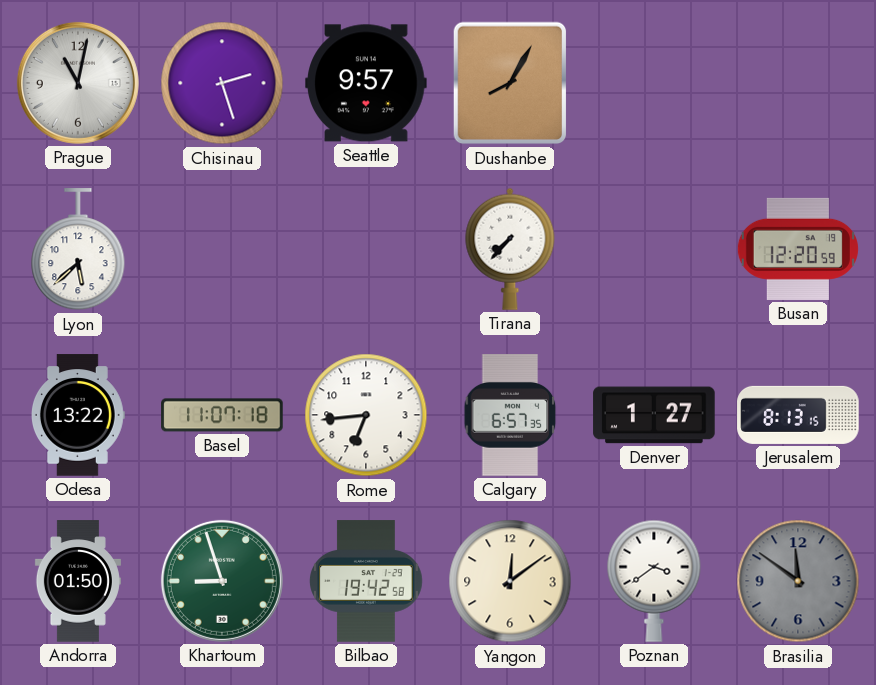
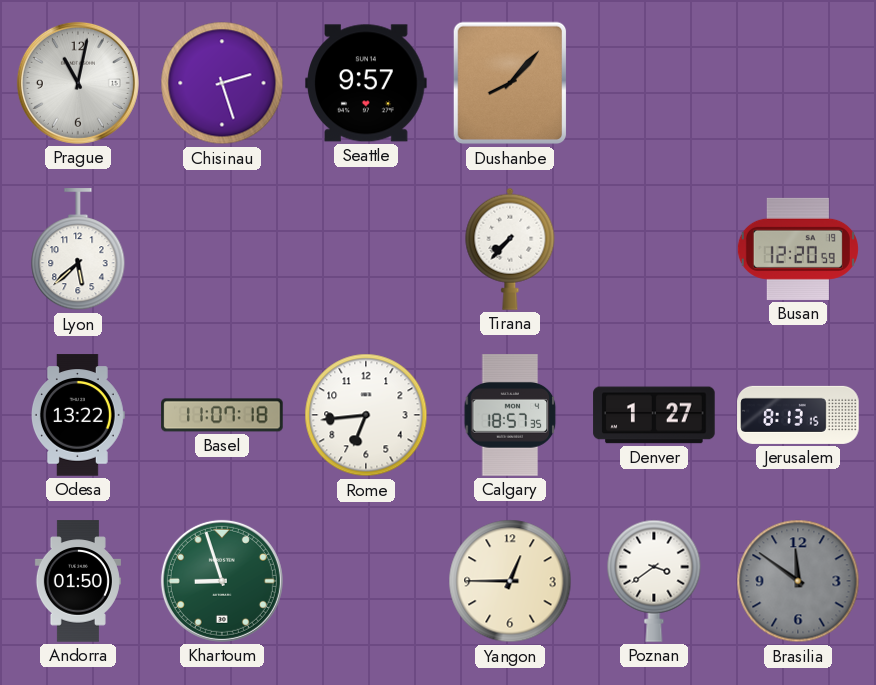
Dushanbe: 8:05 -> 8:07
Calgary: 6:57 -> 18:57
Bilbao: 19:42 -> none
Yangon: 12:09 -> 12:45
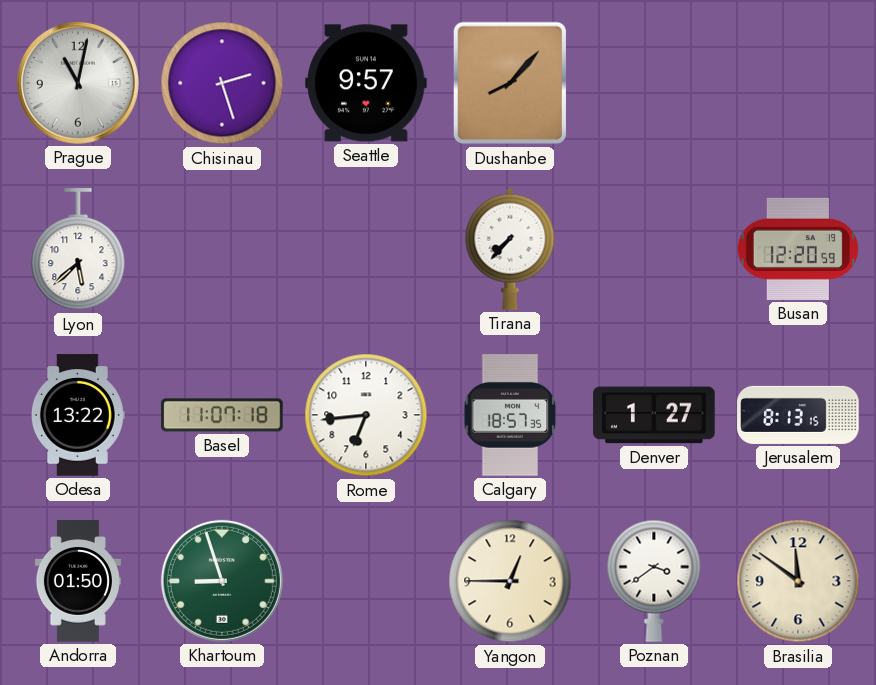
Brasilia dial: grey -> cream
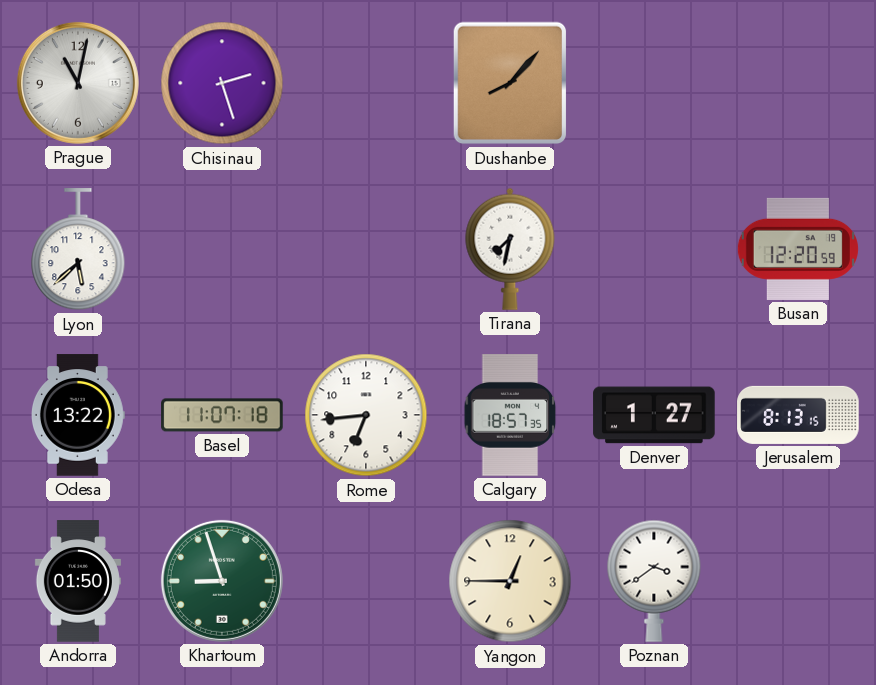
Seattle: 9:57 -> none
Tirana: 7:37 -> 7:32
Brasilia: 11:51 -> none
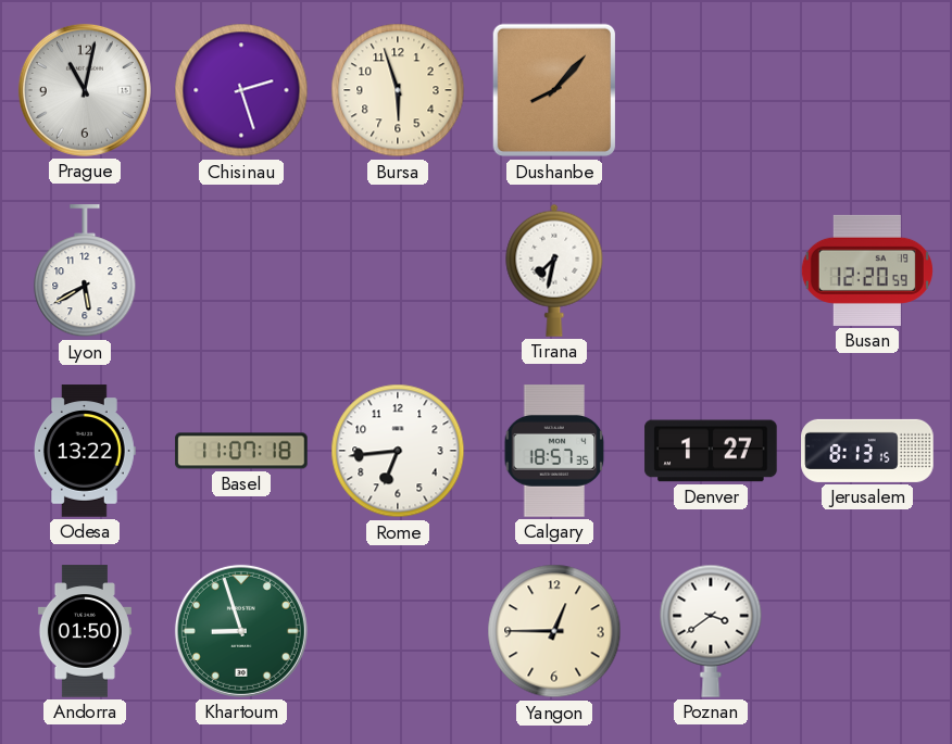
Bursa: none -> 5:57
Lyon: 5:38 -> 5:40
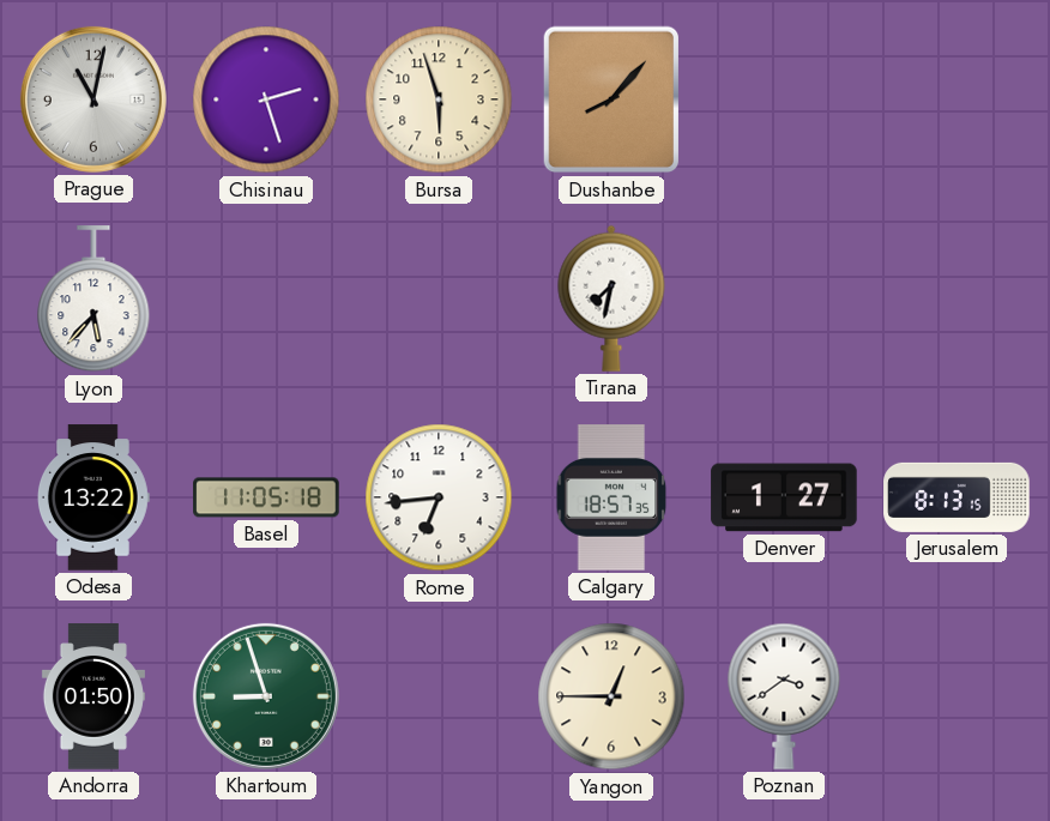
Lyon: 5:40 -> 5:37
Busan: 12:20 -> none
Basel: 11:07 -> 11:05
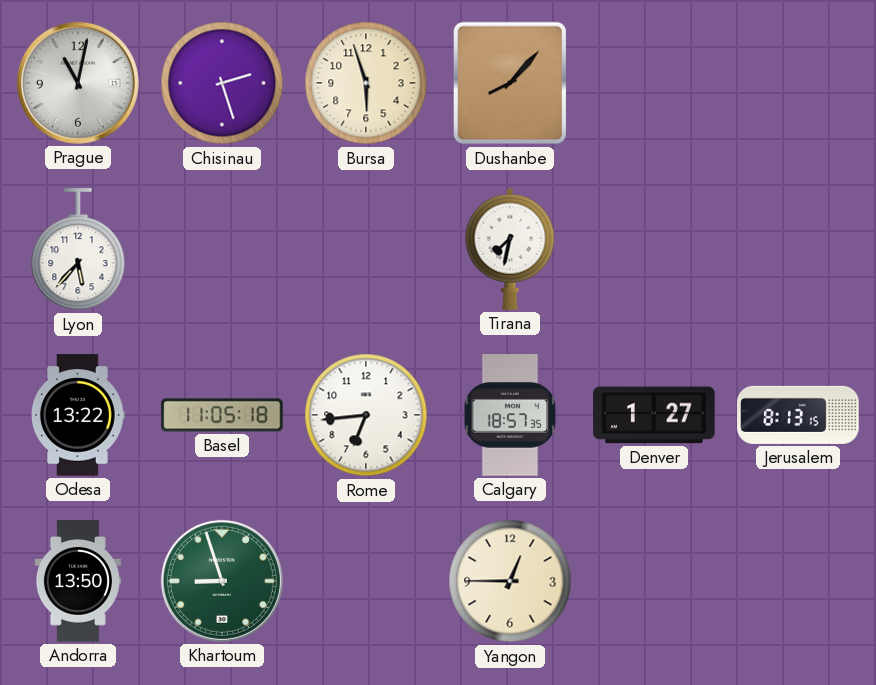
Andorra: 01:50 -> 13:50
Poznan: 3:39 -> none
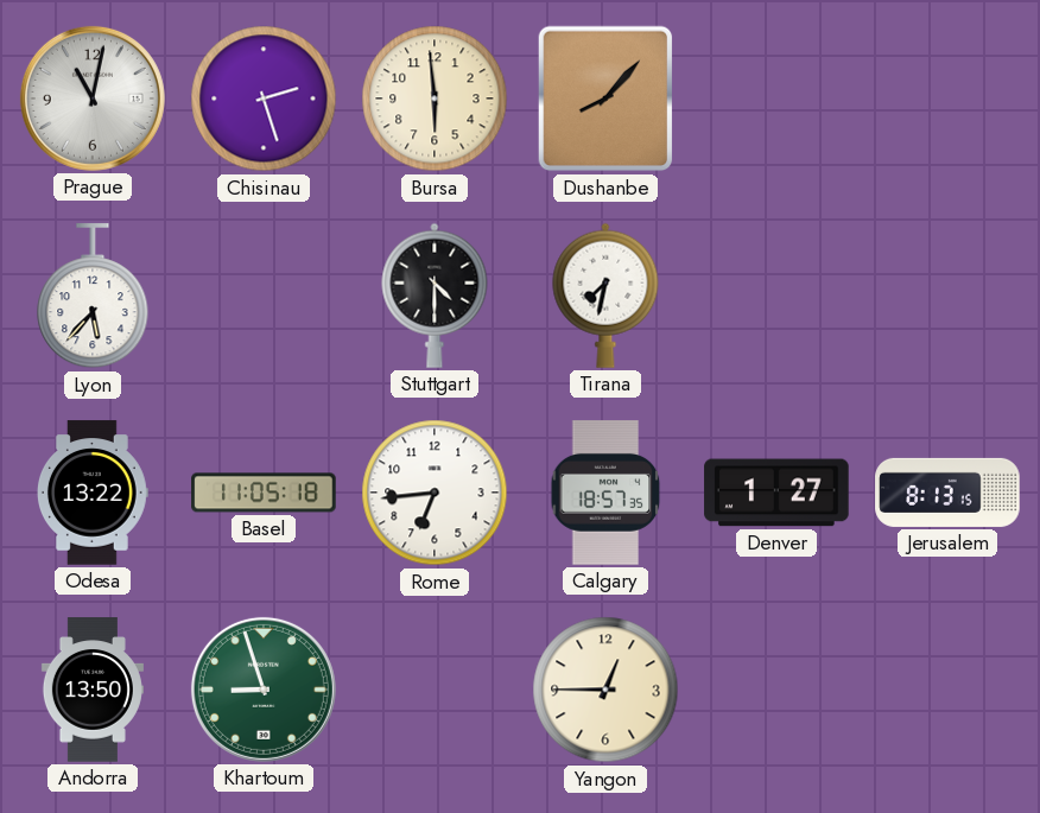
Bursa: 5:57 -> 5:59
Stuttgart: none -> 4:30
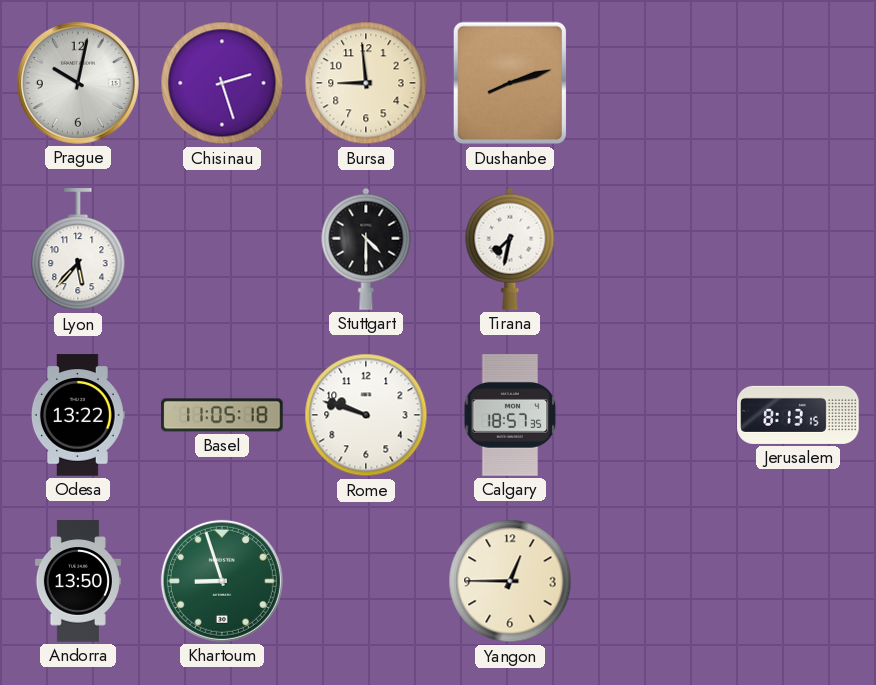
Prague: 11:02 -> 10:02
Bursa: 5:59 -> 8:59
Dushanbe: 8:07 -> 8:12
Rome: 6:44 -> 9:48
Denver: 1:27 -> none
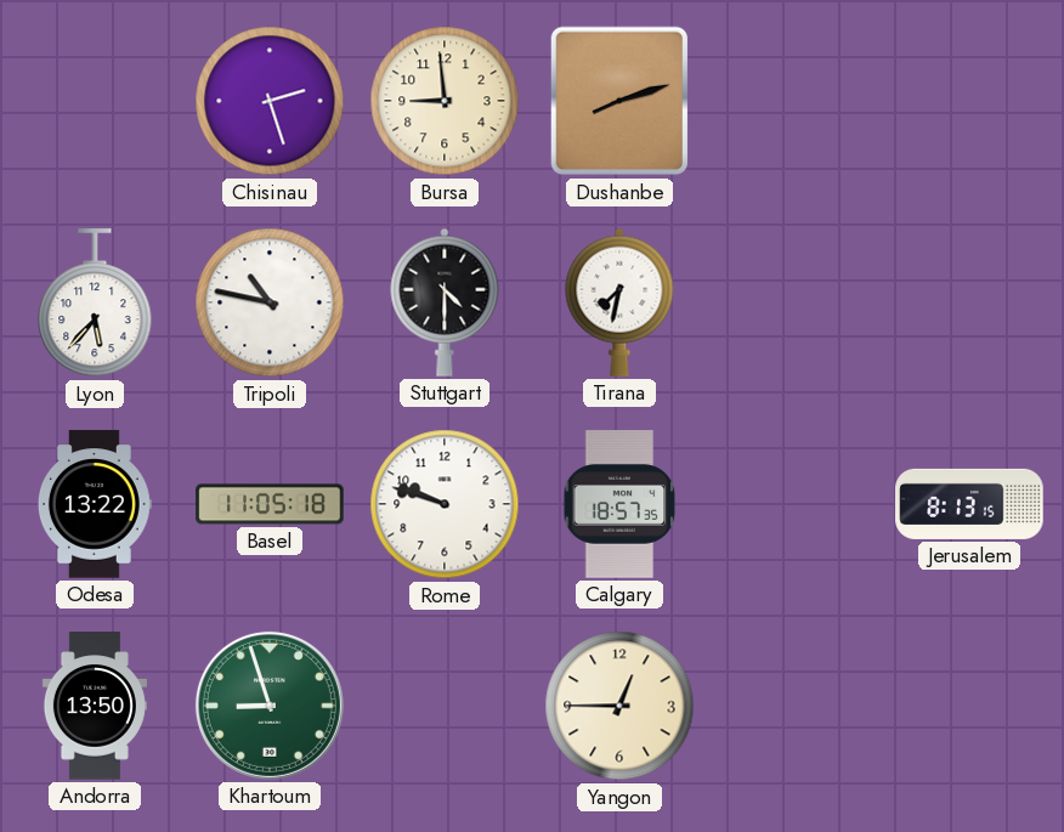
Prague: 10:02 -> none
Tripoli: none -> 10:47
